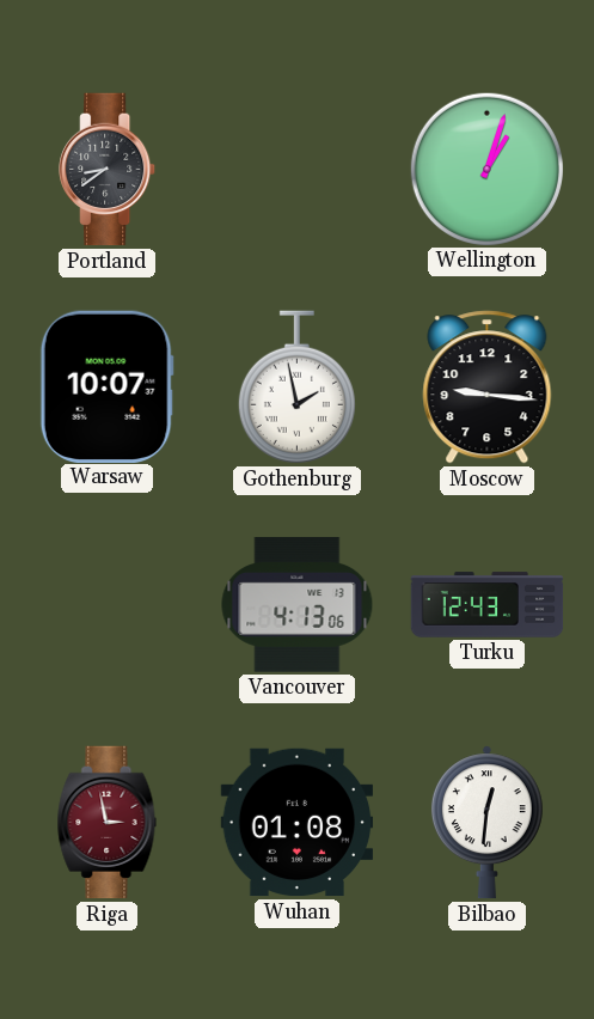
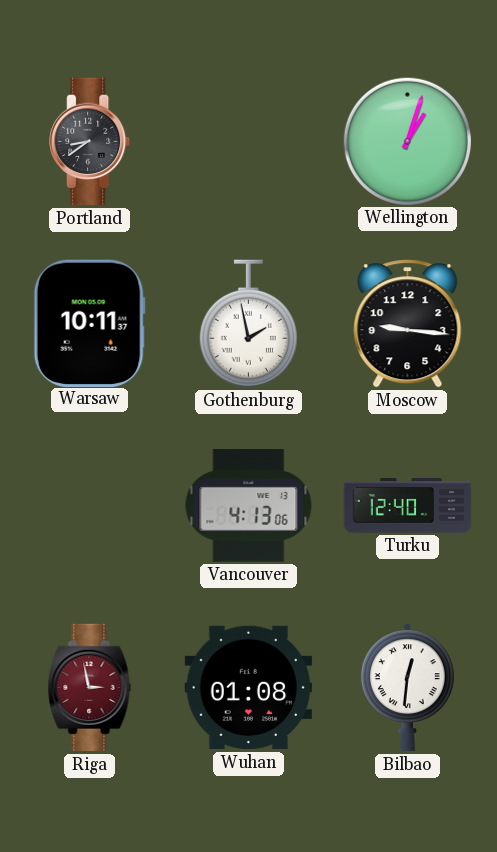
Warsaw: 10:07 -> 10:11
Turku: 12:43 -> 12:40
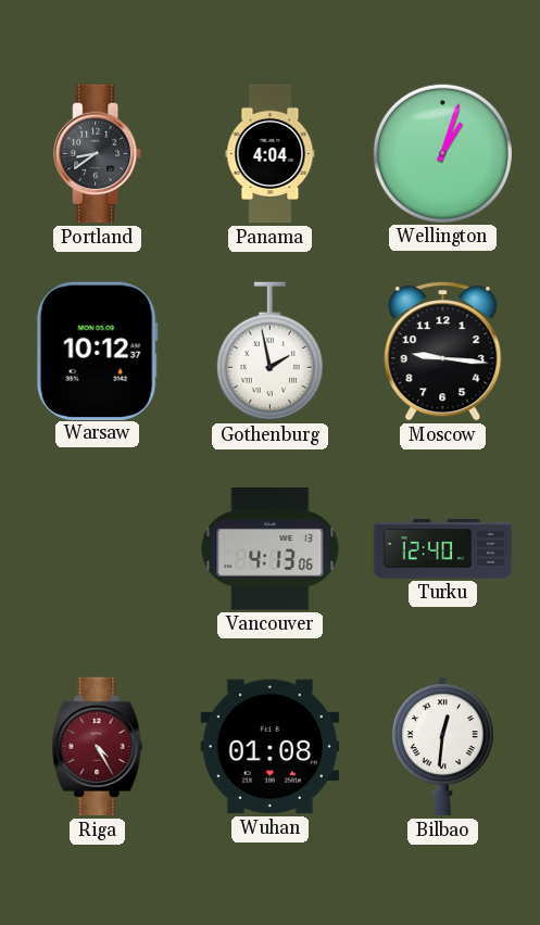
Panama: none -> 4:04
Warsaw: 10:11 -> 10:12
Riga: 2:58 -> 4:25
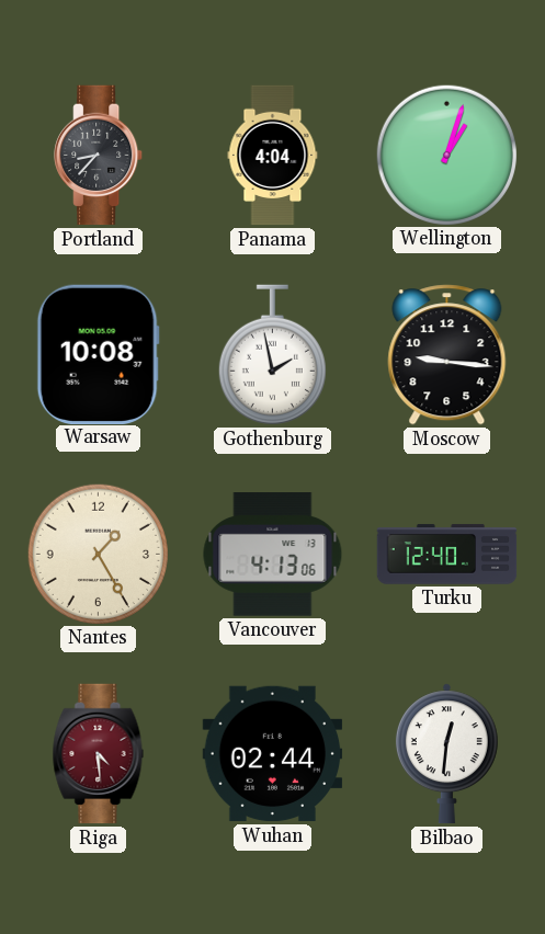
Portland: 8:39 -> 8:37
Warsaw: 10:12 -> 10:08
Nantes: none -> 1:25
Riga: 4:25 -> 4:29
Wuhan: 01:08 -> 02:44
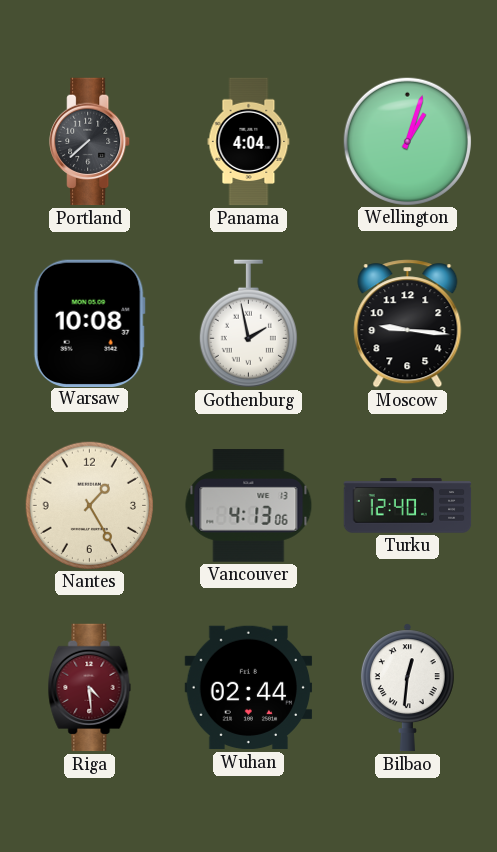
Portland: 8:37 -> 7:38
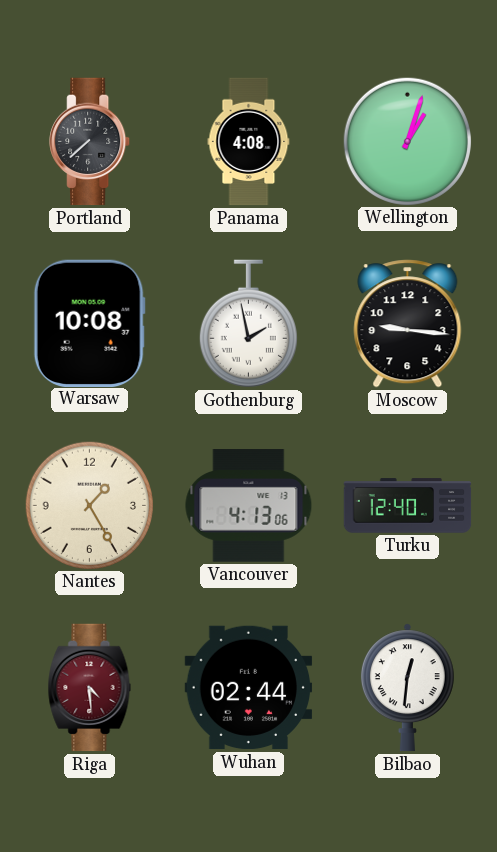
Panama: 4:04 -> 4:08
